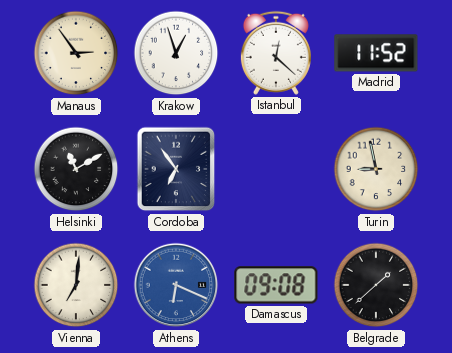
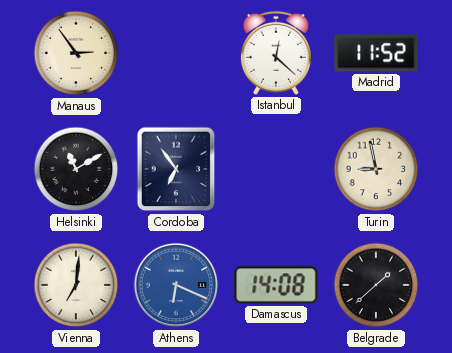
Krakow: 12:57 -> none
Damascus: 09:08 -> 14:08
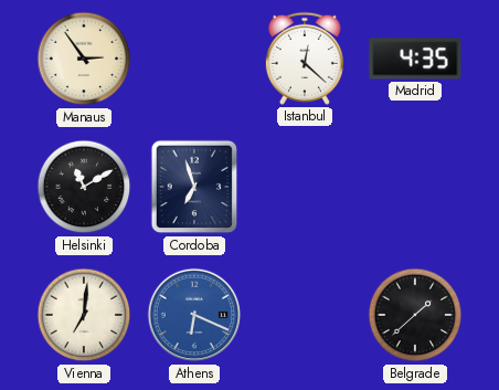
Madrid: 11:52 -> 4:35
Cordoba: 6:54 -> 6:57
Turin: 8:58 -> none
Damascus: 14:08 -> none
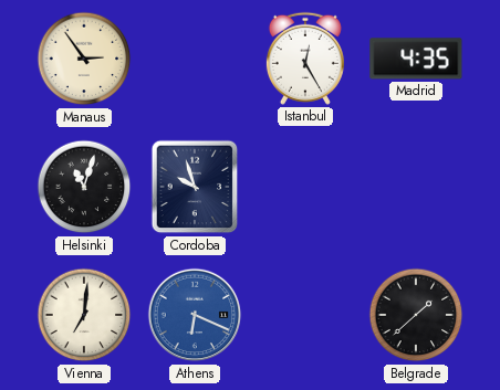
Istanbul: 12:22 -> 12:25
Helsinki: 11:10 -> 11:03
Cordoba: 6:57 -> 9:57
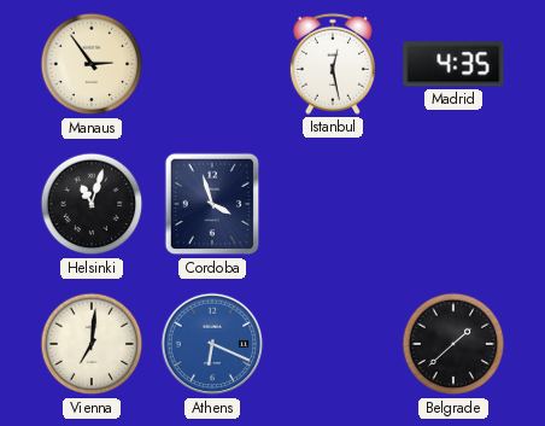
Istanbul: 12:25 -> 12:28
Cordoba: 9:57 -> 3:57
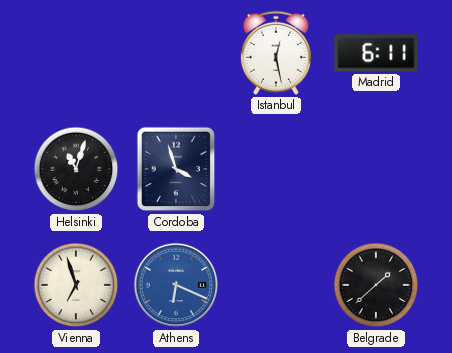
Manaus: 2:54 -> none
Madrid: 4:35 -> 6:11
Vienna: 7:01 -> 6:57
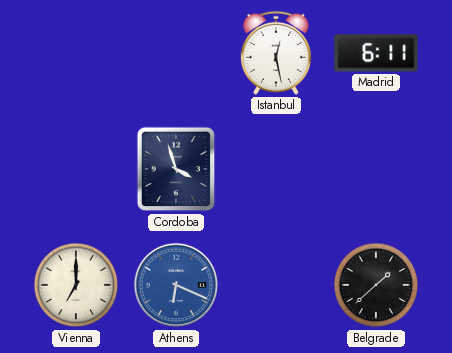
Helsinki: 11:03 -> none
Vienna: 6:57 -> 7:00
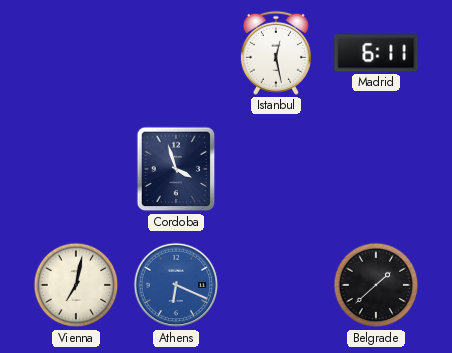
Vienna: 7:00 -> 7:02
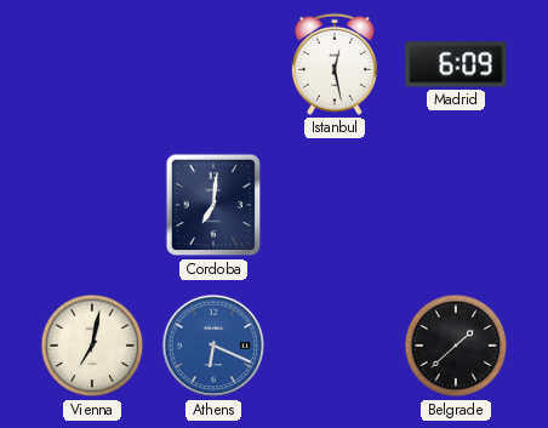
Madrid: 6:11 -> 6:09
Cordoba: 3:57 -> 7:01
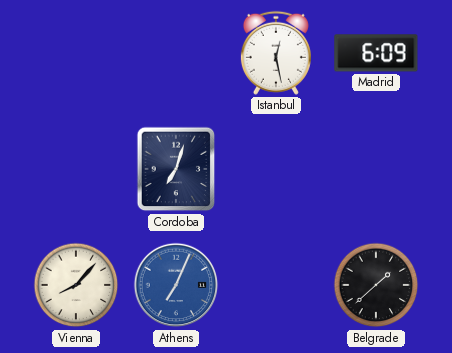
Cordoba: 7:01 -> 7:03
Vienna: 7:02 -> 8:07
Athens: 6:19 -> 7:04
